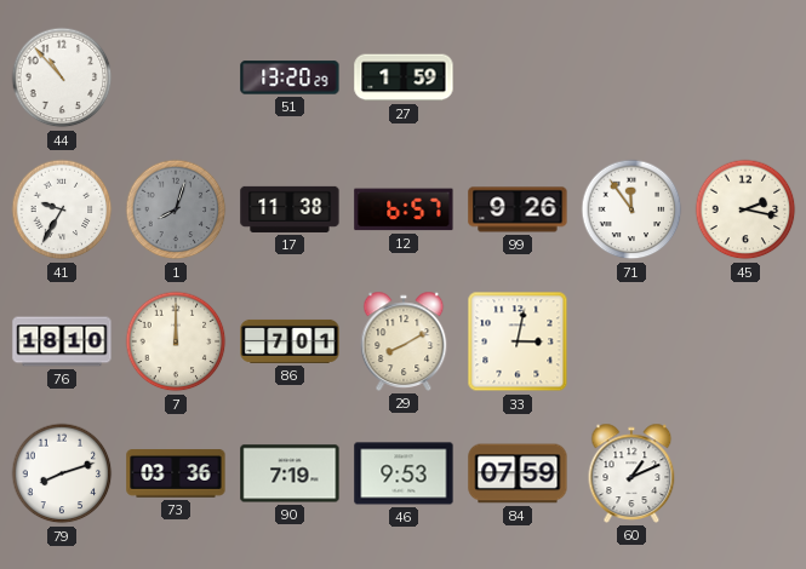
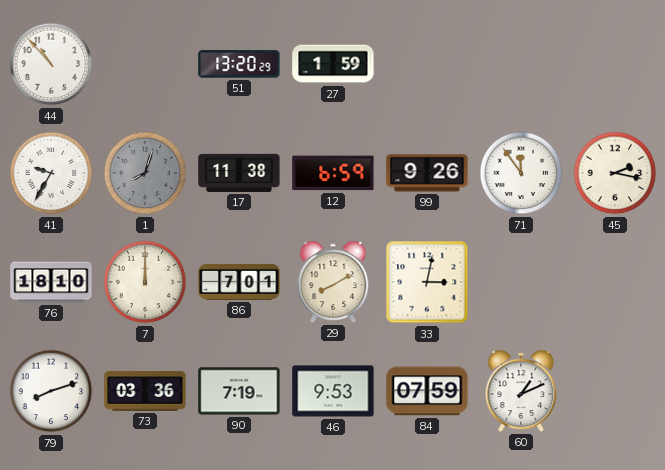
12: 6:57 -> 6:59
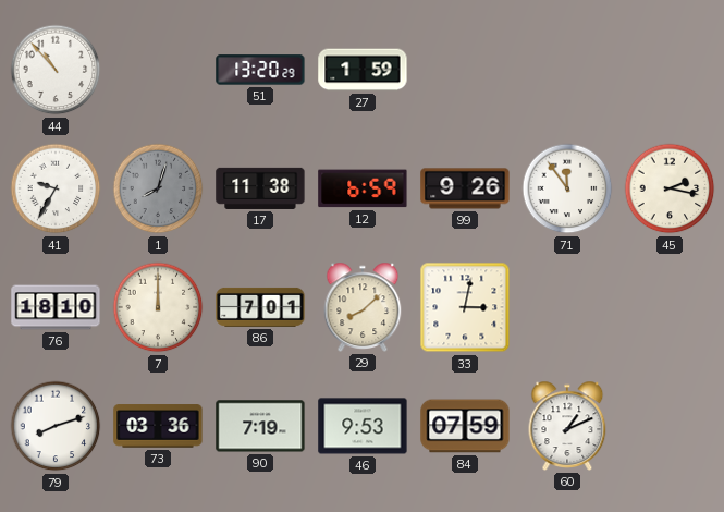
29: 8:10 -> 8:08
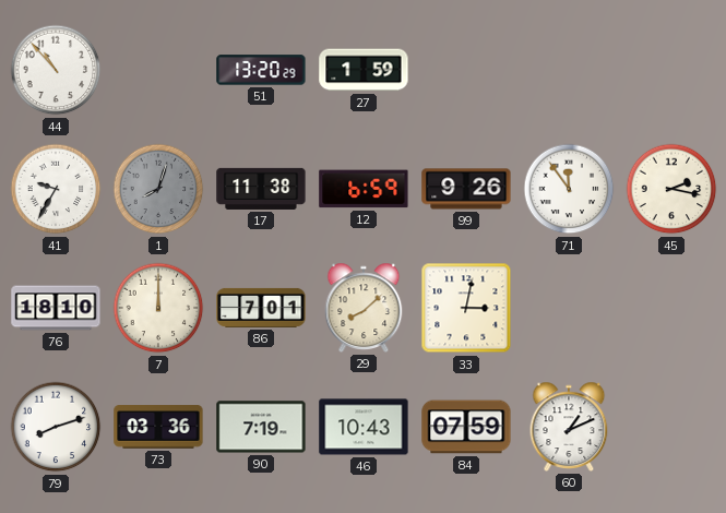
46: 9:53 -> 10:43
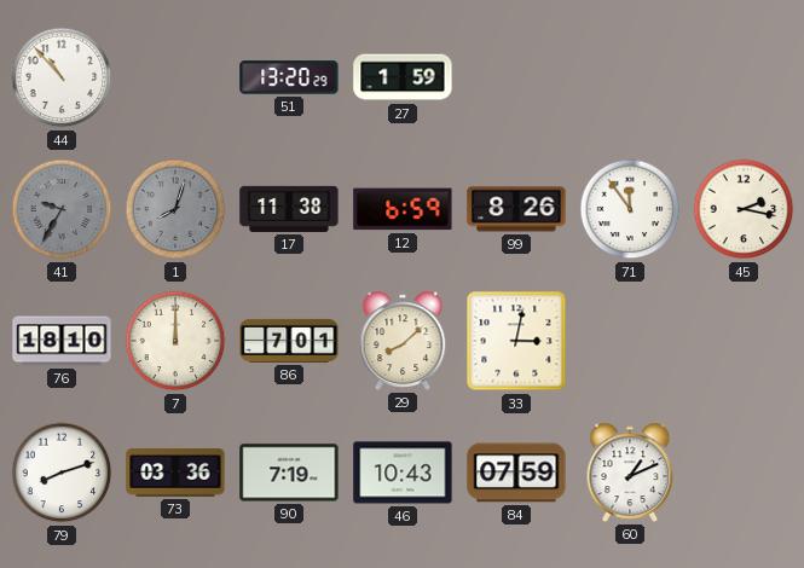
41 dial: white -> grey
99: 9:26 -> 8:26
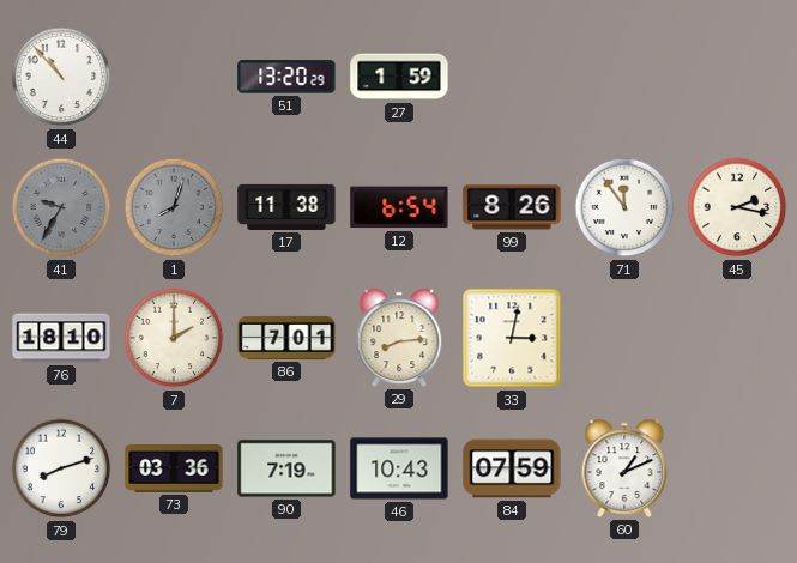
12: 6:59 -> 6:54
7: 12:00 -> 2:00
29: 8:08 -> 8:14
